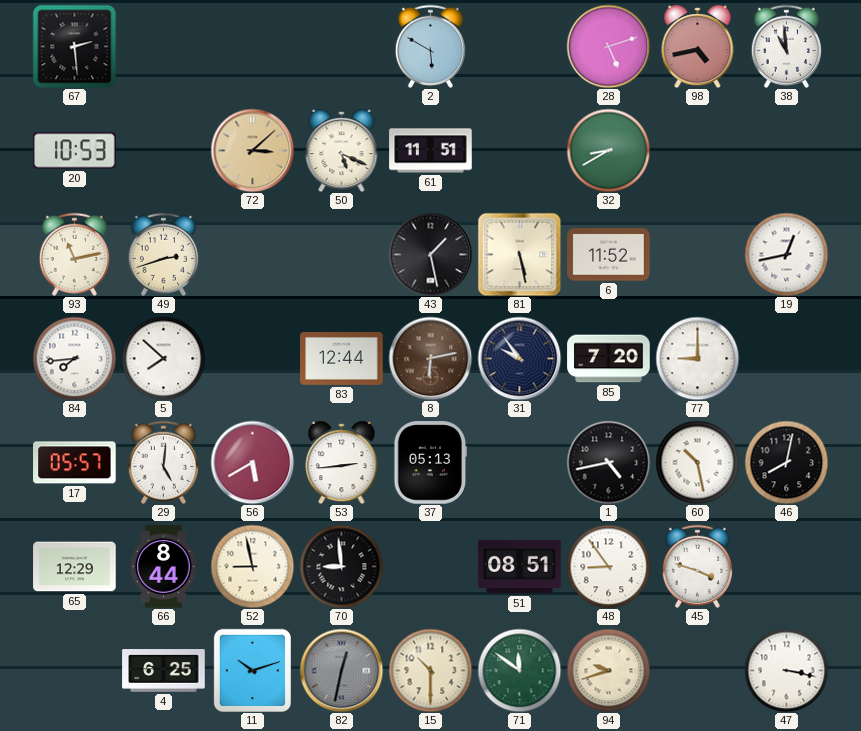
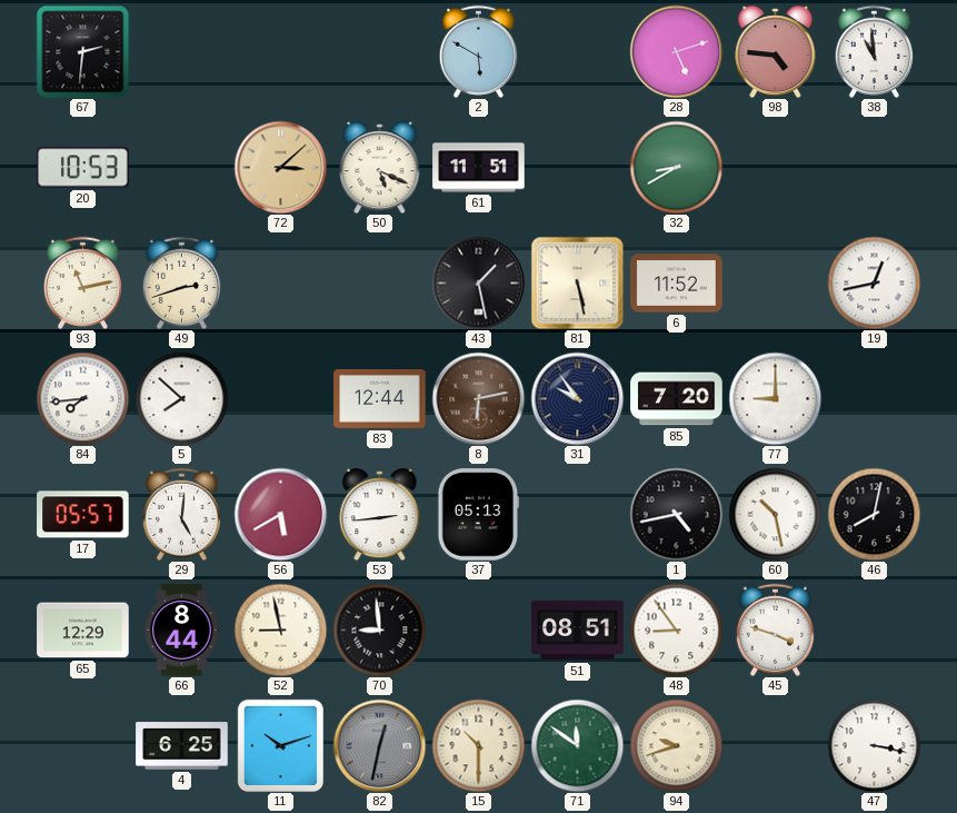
67: 2:29 -> 2:31
98: 4:43 -> 4:46
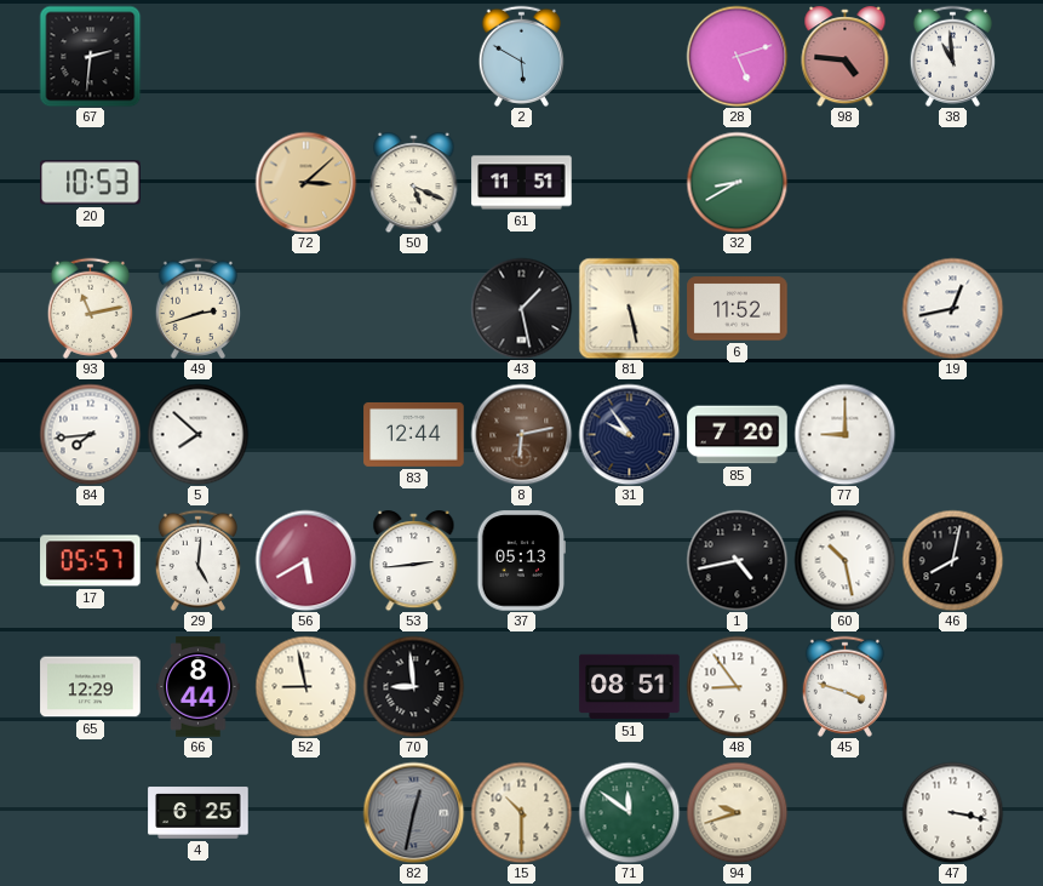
11: 10:12 -> none
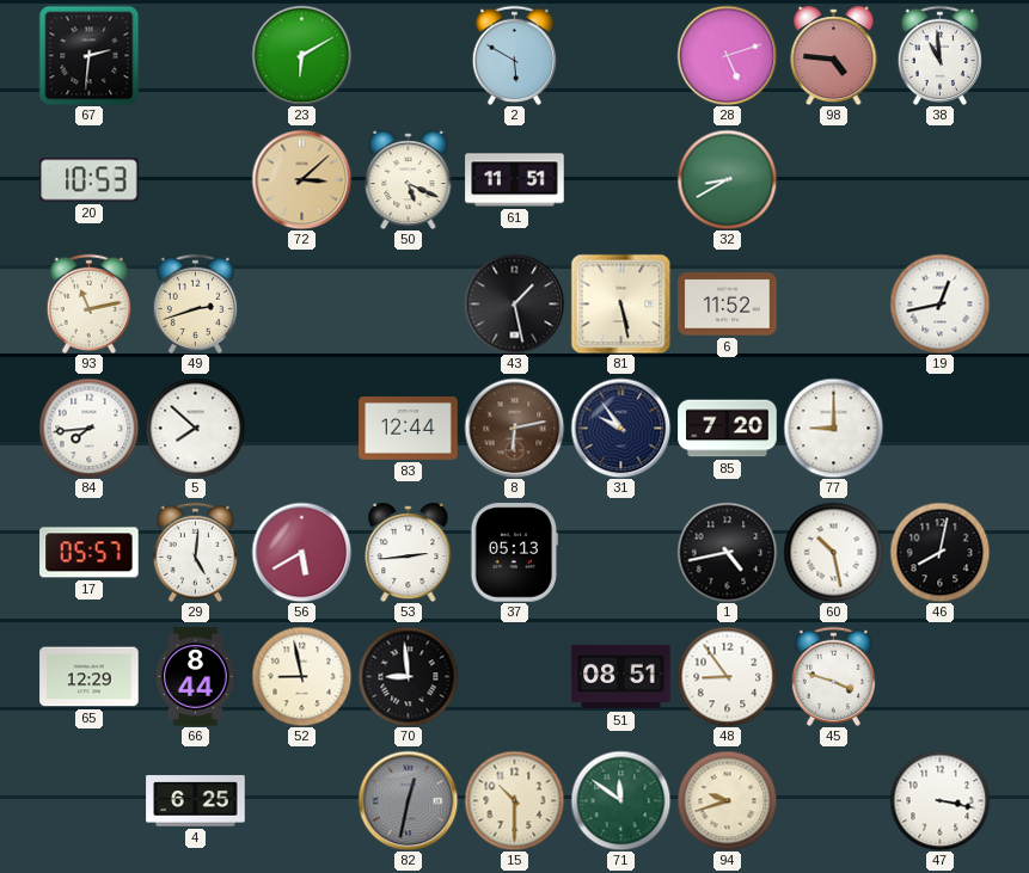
23: none -> 6:10
